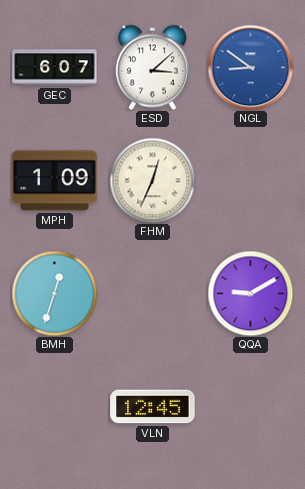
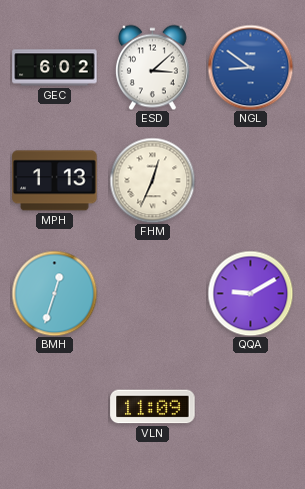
GEC: 6:07 -> 6:02
MPH: 1:09 -> 1:13
VLN: 12:45 -> 11:09
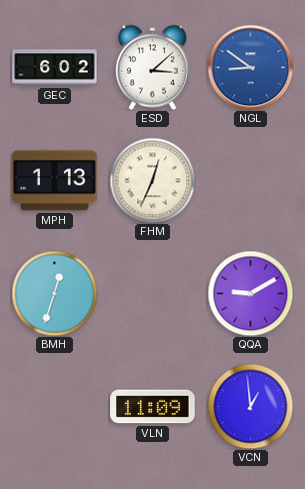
VCN: none -> 12:59
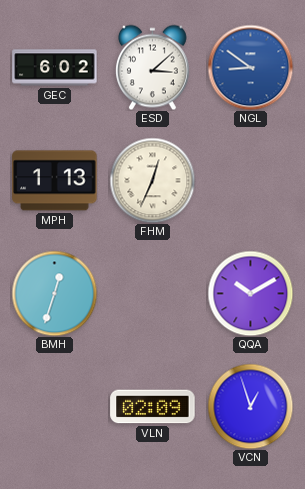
QQA: 9:10 -> 10:10
VLN: 11:09 -> 02:09
VCN: 12:59 -> 12:57
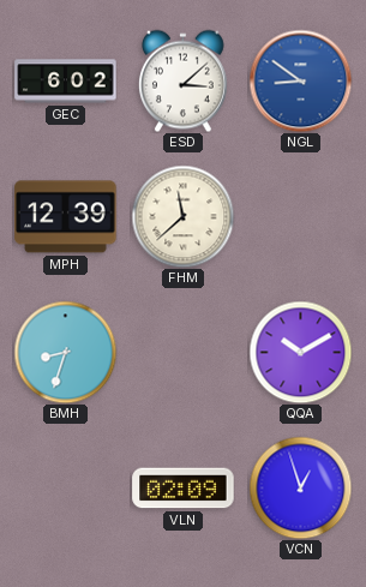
MPH: 1:13 -> 12:39
FHM: 12:34 -> 11:38
BMH: 12:33 -> 8:33
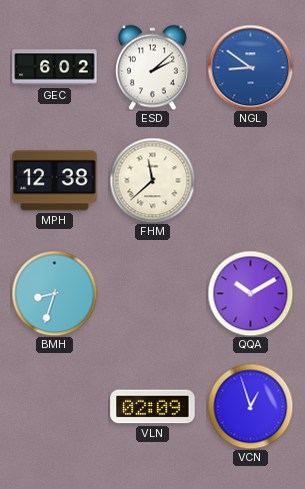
ESD: 3:08 -> 2:08
MPH: 12:39 -> 12:38
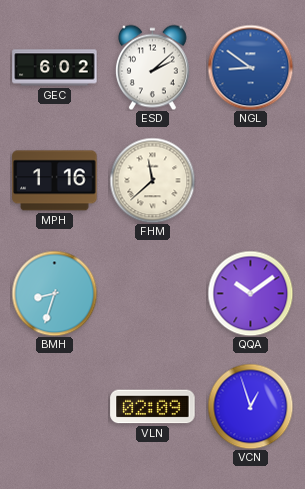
MPH: 12:38 -> 1:16
QQA: 10:10 -> 10:09
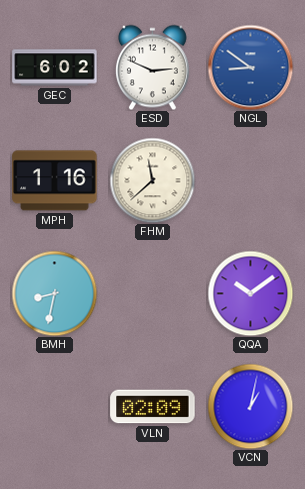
ESD: 2:08 -> 2:49
BMH: 8:33 -> 8:32
VCN: 12:57 -> 1:02
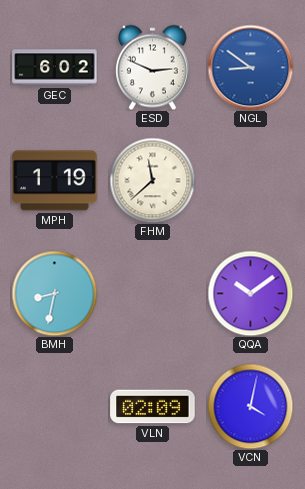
MPH: 1:16 -> 1:19
VCN: 1:02 -> 4:02
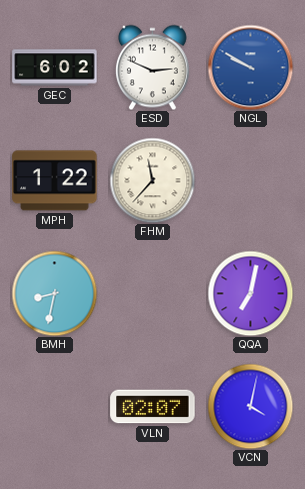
NGL: 8:51 -> 9:50
MPH: 1:19 -> 1:22
FHM: 11:38 -> 11:37
QQA: 10:09 -> 7:02
VLN: 02:09 -> 02:07
